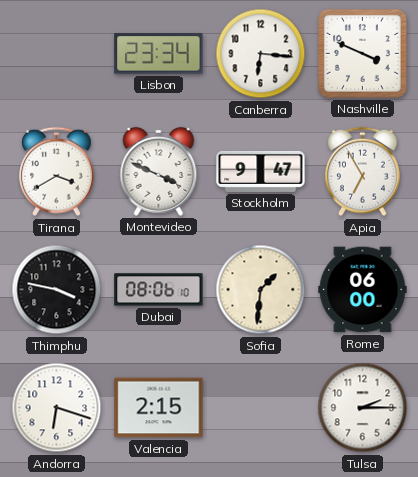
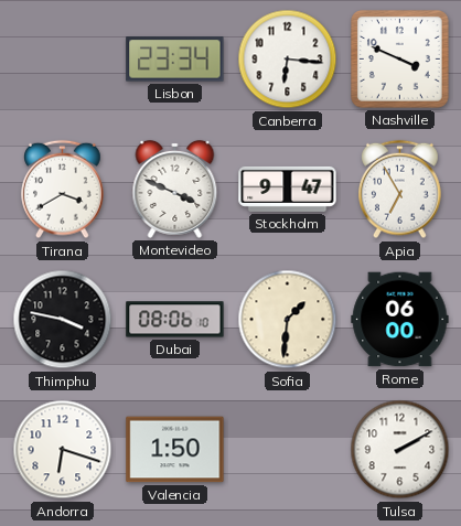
Valencia: 2:15 -> 1:50
Tulsa: 2:15 -> 2:10
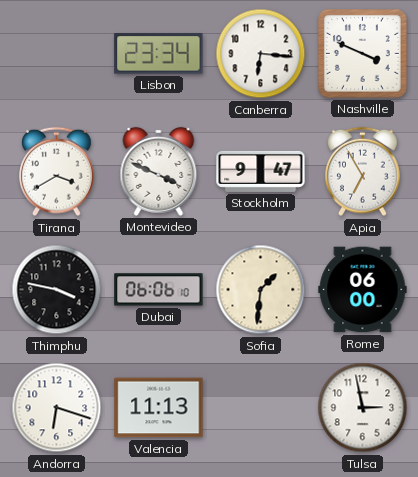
Dubai: 08:06 -> 06:06
Valencia: 1:50 -> 11:13
Tulsa: 2:10 -> 2:58
